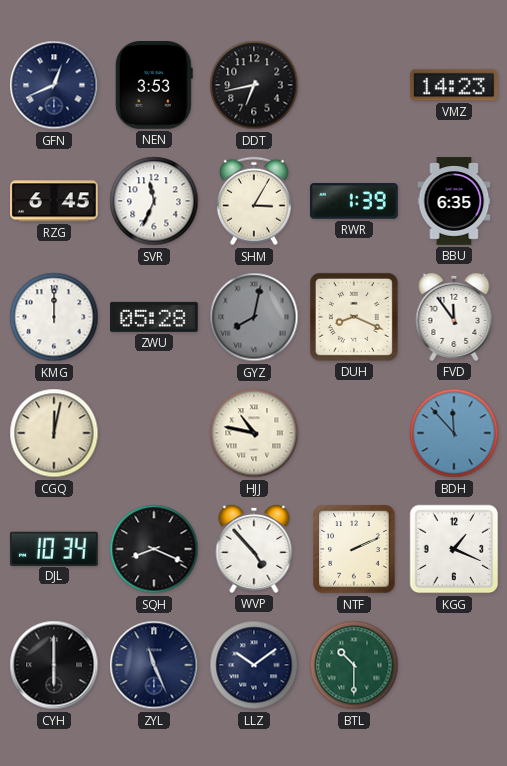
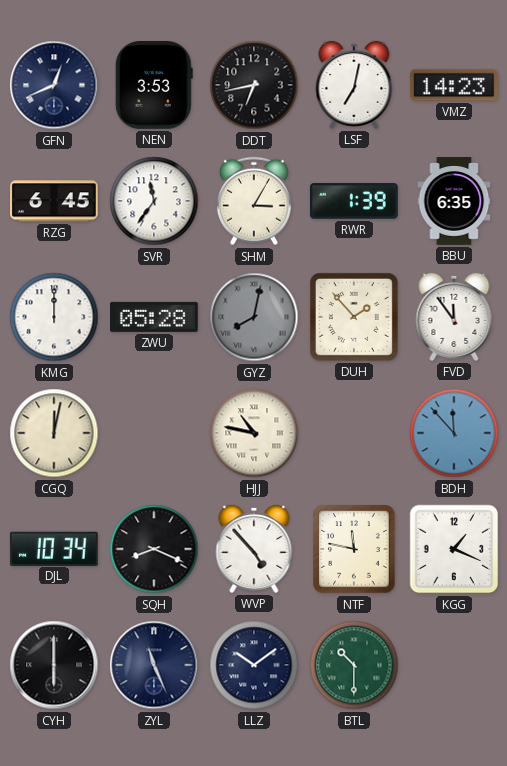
LSF: none -> 7:02
SVR: 11:34 -> 11:36
DUH: 8:19 -> 1:53
NTF: 2:11 -> 11:47
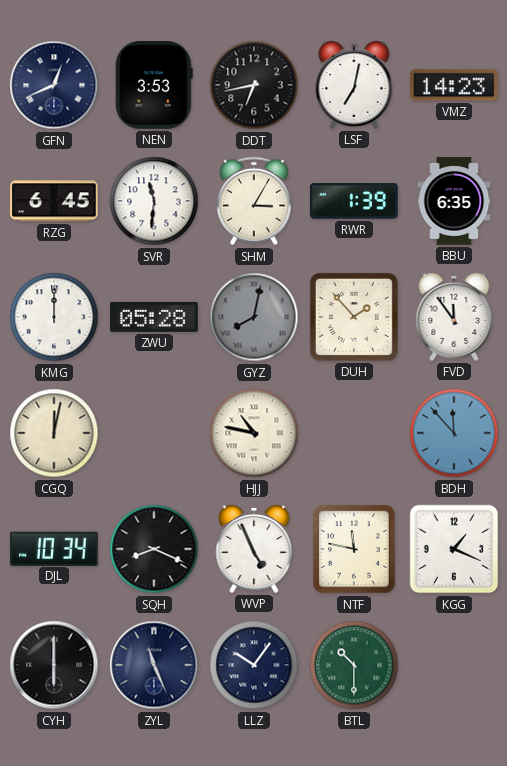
SVR: 11:36 -> 11:31
WVP: 4:53 -> 4:56
LLZ: 10:09 -> 10:06
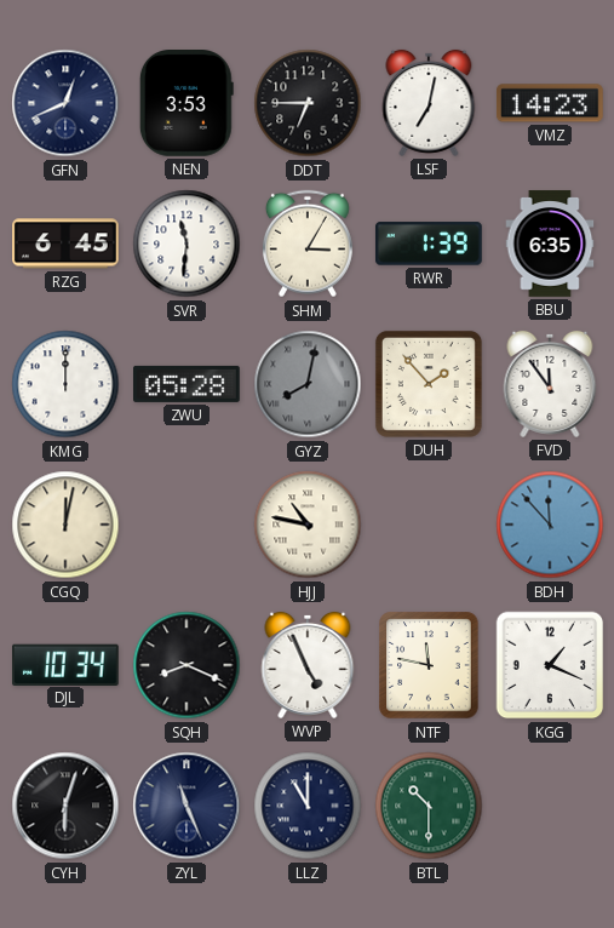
DDT: 6:43 -> 6:45
CYH: 6:00 -> 6:03
LLZ: 10:06 -> 11:00
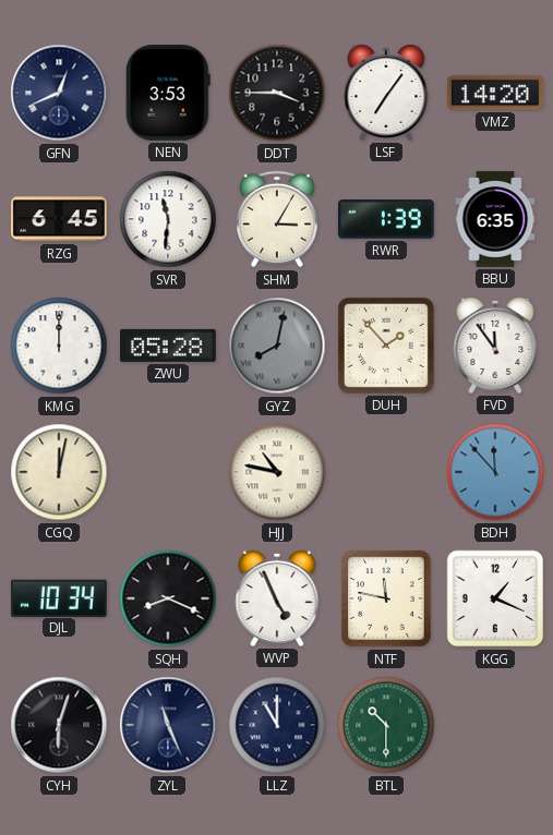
DDT: 6:45 -> 3:45
LSF: 7:02 -> 7:06
VMZ: 14:23 -> 14:20
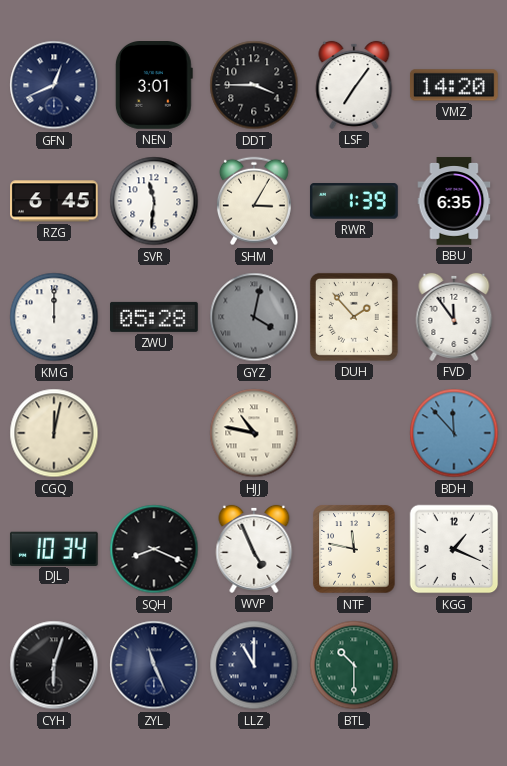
NEN: 3:53 -> 3:01
GYZ: 8:02 -> 4:02
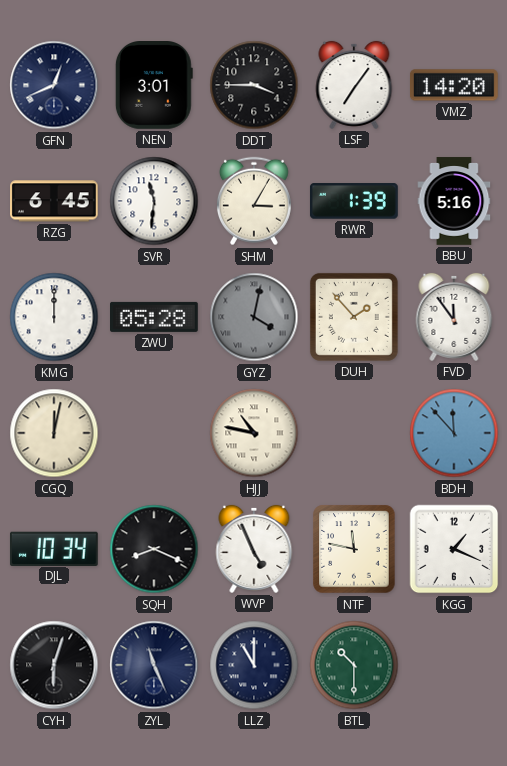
BBU: 6:35 -> 5:16
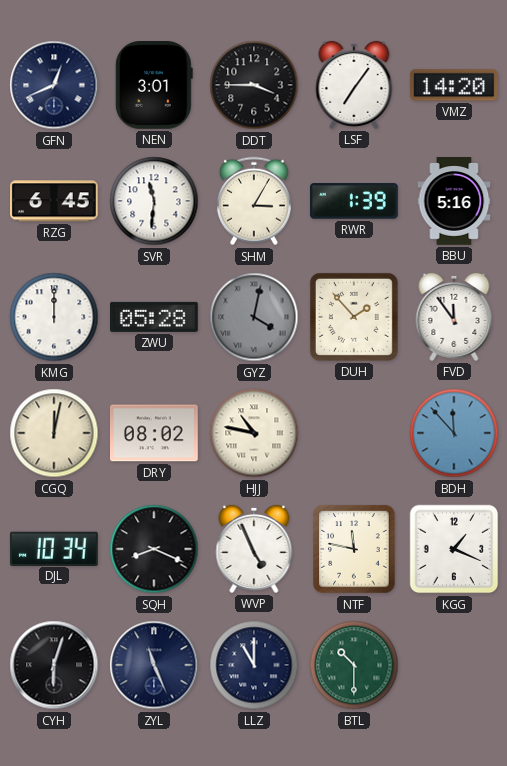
DRY: none -> 08:02
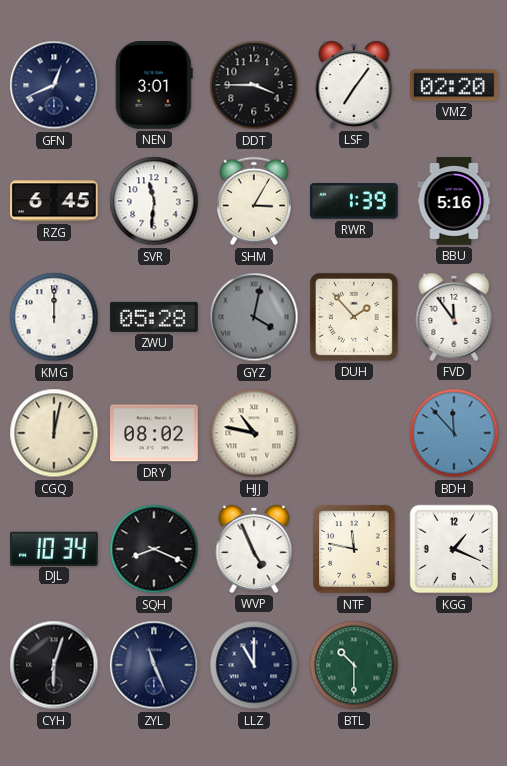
VMZ: 14:20 -> 02:20
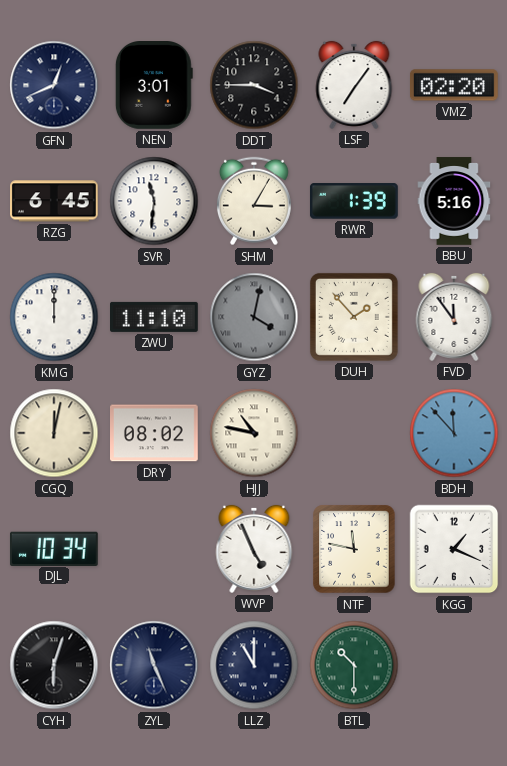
ZWU: 05:28 -> 11:10
SQH: 8:19 -> none
